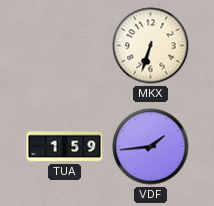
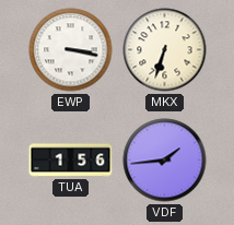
EWP: none -> 3:17
TUA: 1:59 -> 1:56
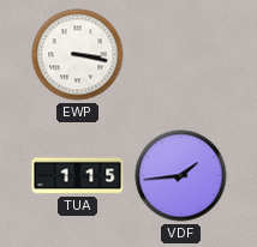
MKX: 6:33 -> none
TUA: 1:56 -> 1:15
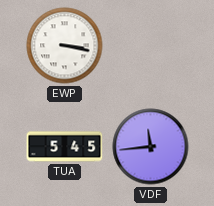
TUA: 1:15 -> 5:45
VDF: 1:44 -> 11:44
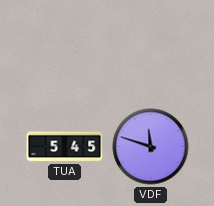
EWP: 3:17 -> none
VDF: 11:44 -> 11:48
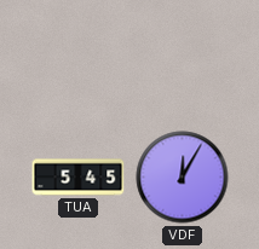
VDF: 11:48 -> 12:05
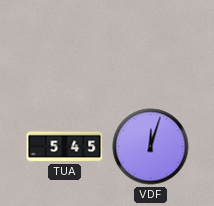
VDF: 12:05 -> 12:03
